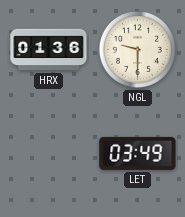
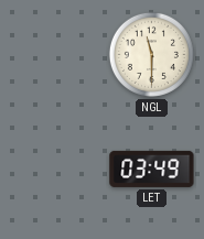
HRX: 01:36 -> none
NGL: 9:30 -> 11:30
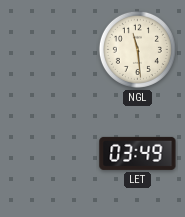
NGL: 11:30 -> 11:29
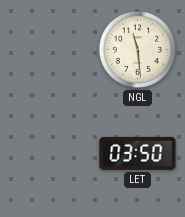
LET: 03:49 -> 03:50
